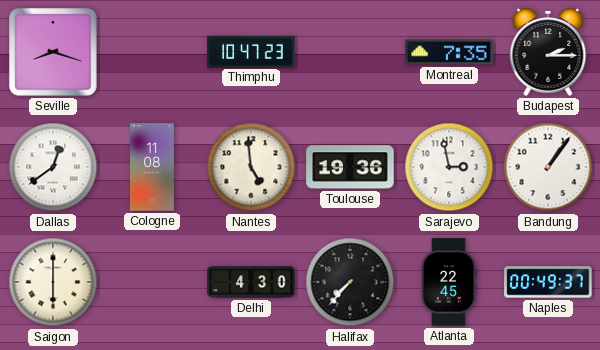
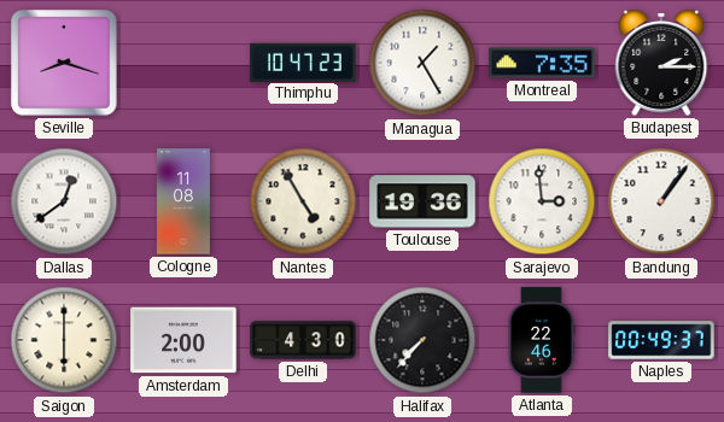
Managua: none -> 1:25
Nantes: 4:59 -> 4:55
Sarajevo: 2:58 -> 2:59
Amsterdam: none -> 2:00
Atlanta: 22:45 -> 22:46
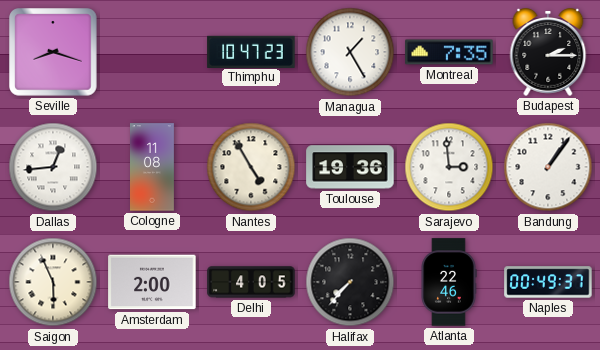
Dallas: 12:39 -> 12:44
Saigon: 6:00 -> 5:56
Delhi: 4:30 -> 4:05
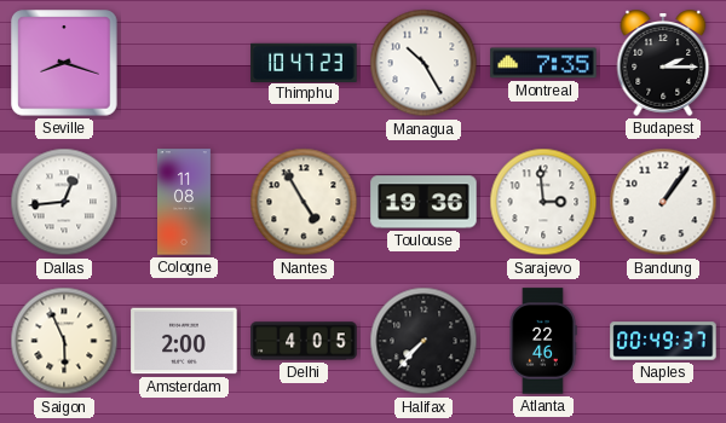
Managua: 1:25 -> 10:25
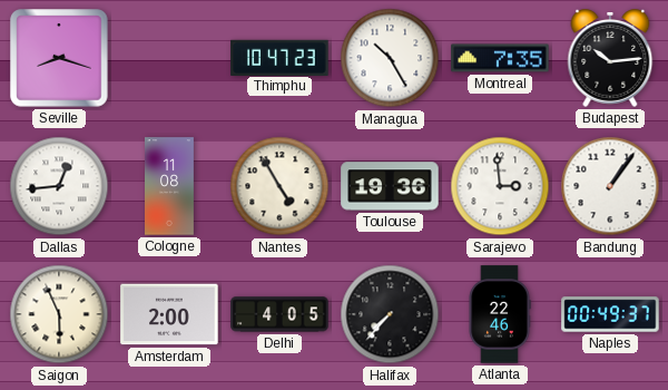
Budapest: 2:15 -> 10:14
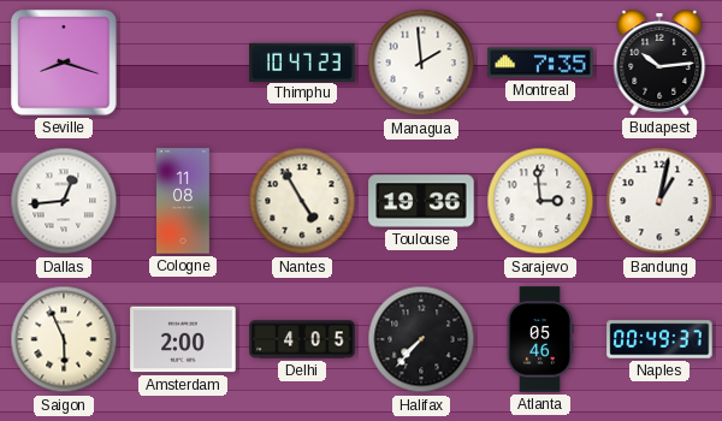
Managua: 10:25 -> 1:59
Bandung: 1:06 -> 1:02
Atlanta: 22:46 -> 05:46
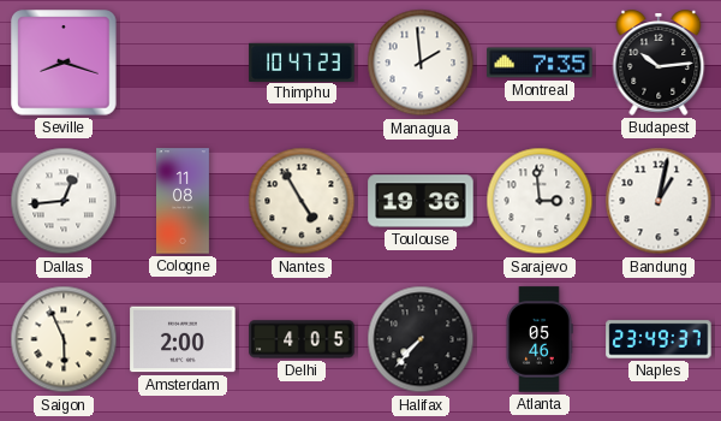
Naples: 00:49 -> 23:49
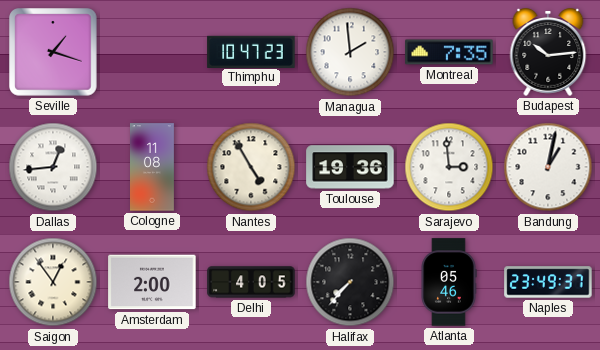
Seville: 8:18 -> 1:18
Saigon: 5:56 -> 12:54
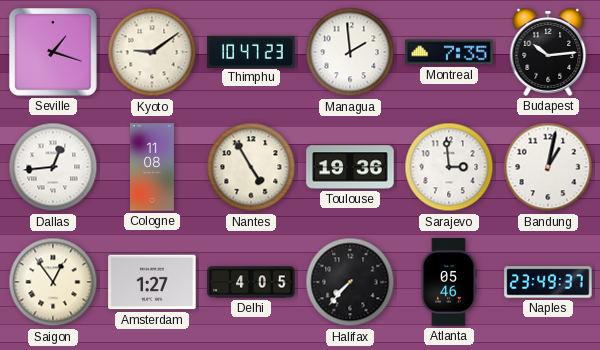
Kyoto: none -> 9:09
Amsterdam: 2:00 -> 1:27
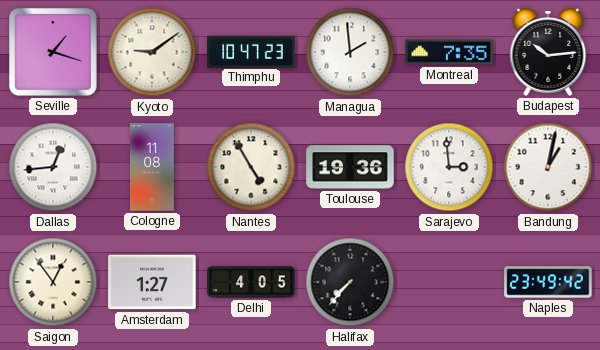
Atlanta: 05:46 -> none
Naples: 23:49:37 -> 23:49:42
